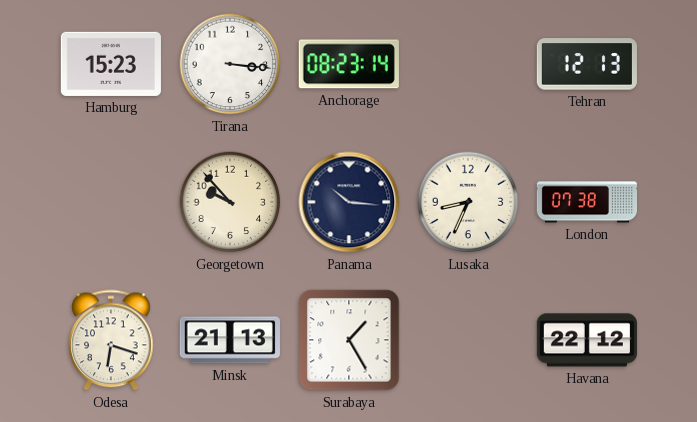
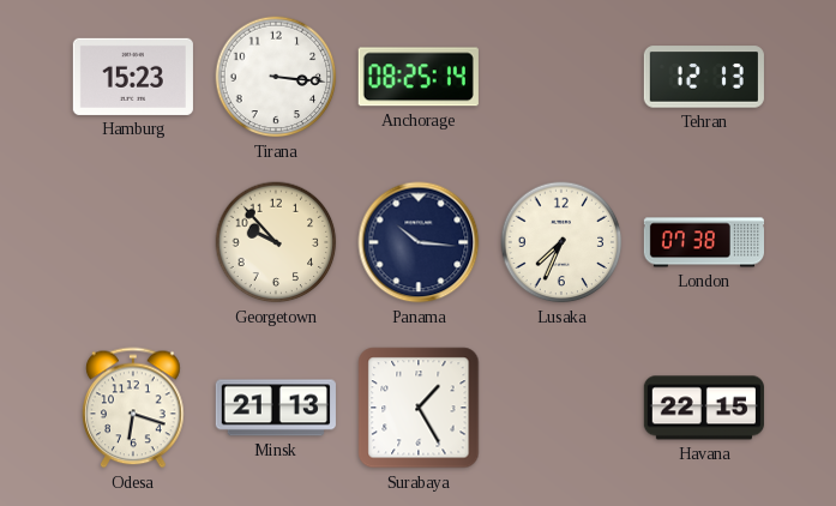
Anchorage: 08:23 -> 08:25
Lusaka: 8:34 -> 7:34
Havana: 22:12 -> 22:15
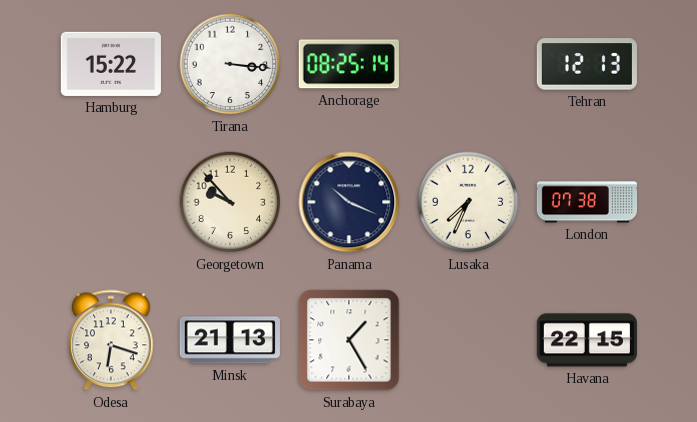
Hamburg: 15:23 -> 15:22
Panama: 10:16 -> 10:19
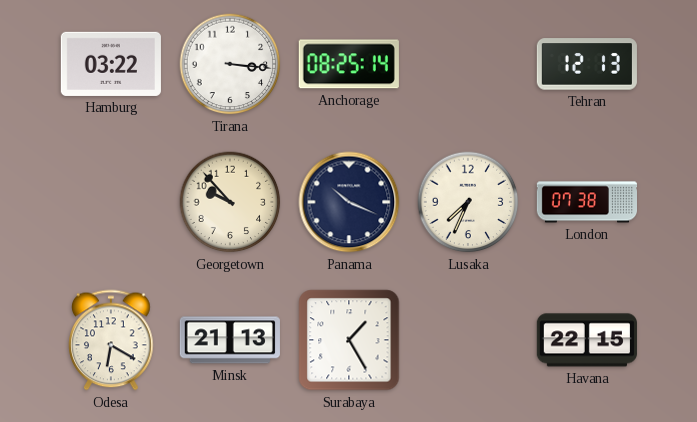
Hamburg: 15:22 -> 03:22
Odesa: 6:18 -> 6:20
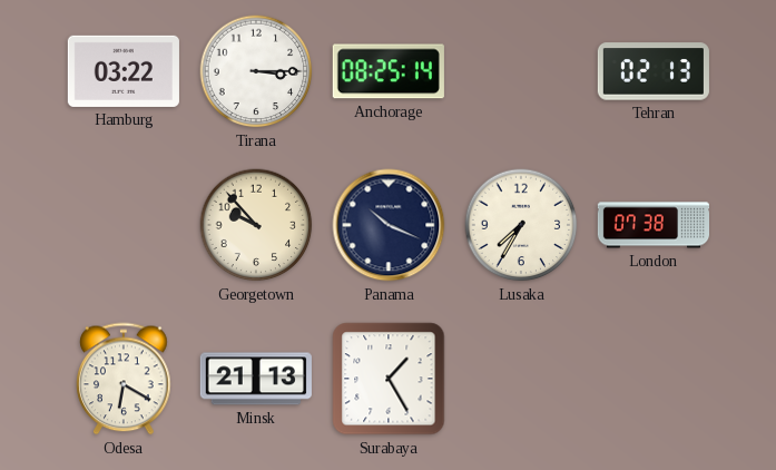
Tirana: 3:16 -> 3:15
Tehran: 12:13 -> 02:13
Lusaka: 7:34 -> 7:35
Havana: 22:15 -> none
